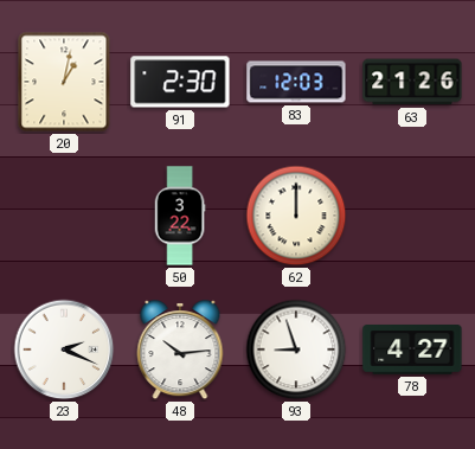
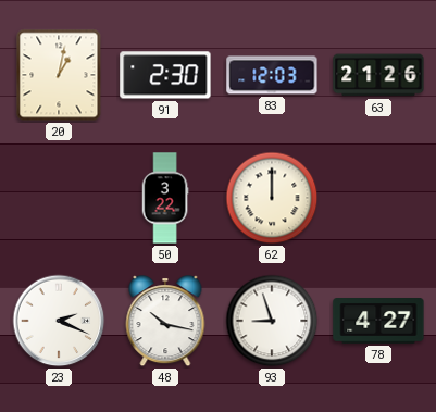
48: 10:14 -> 10:17
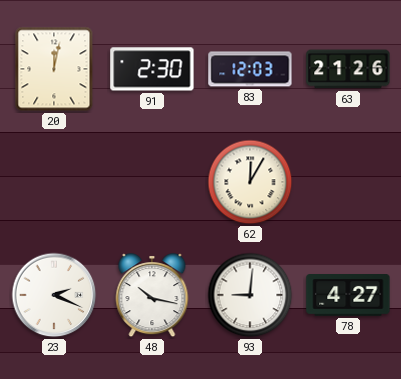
20: 1:02 -> 12:02
50: 3:22 -> none
62: 12:00 -> 12:05
93: 8:57 -> 9:01
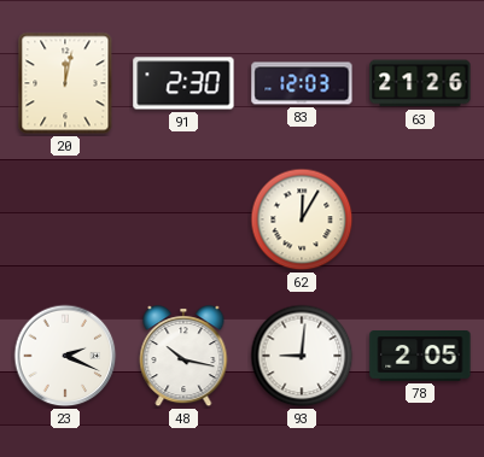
78: 4:27 -> 2:05
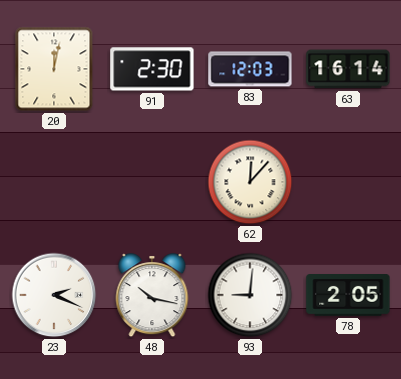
63: 21:26 -> 16:14
62: 12:05 -> 12:07
